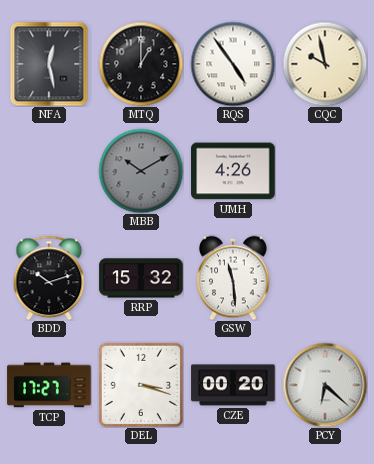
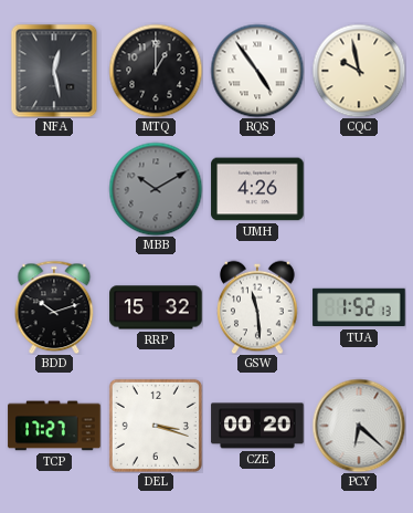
TUA: none -> 1:52
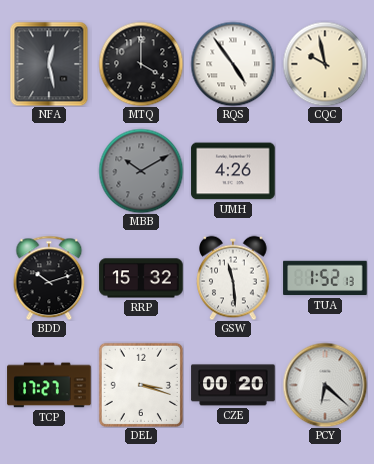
MTQ: 1:00 -> 4:00
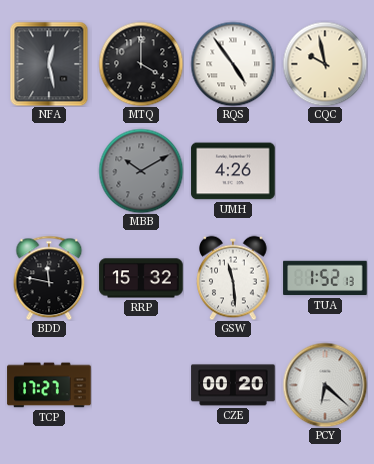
BDD: 10:12 -> 11:47
DEL: 3:18 -> none
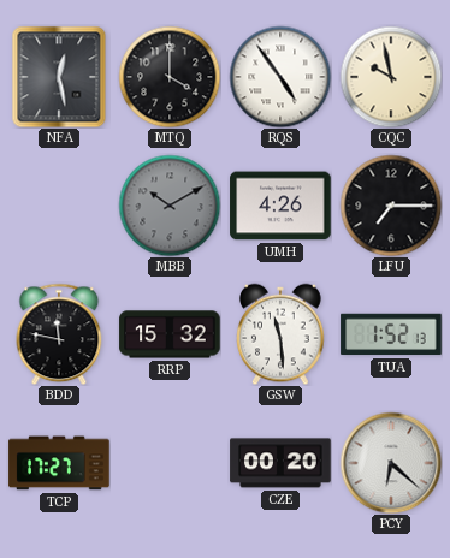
LFU: none -> 7:15
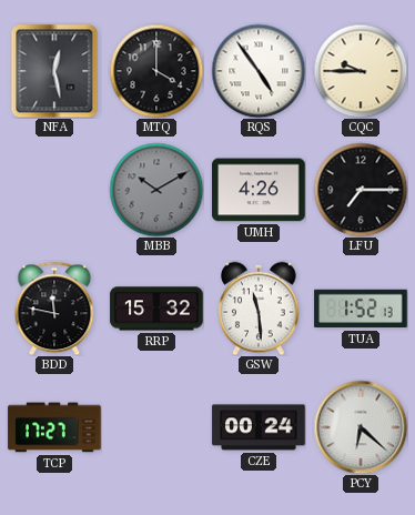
CQC: 9:58 -> 9:45
CZE: 00:20 -> 00:24
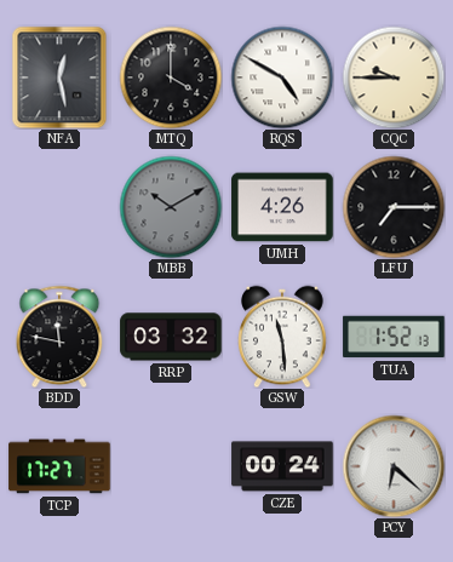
RQS: 4:54 -> 4:50
RRP: 15:32 -> 03:32
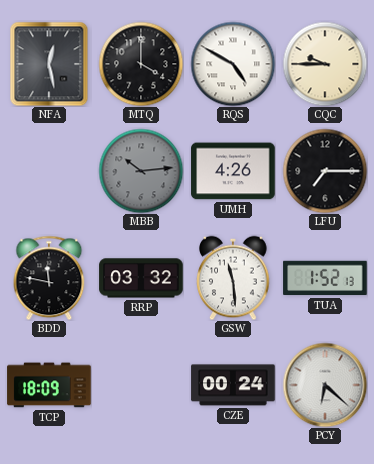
MBB: 10:10 -> 10:14
TCP: 17:27 -> 18:09
